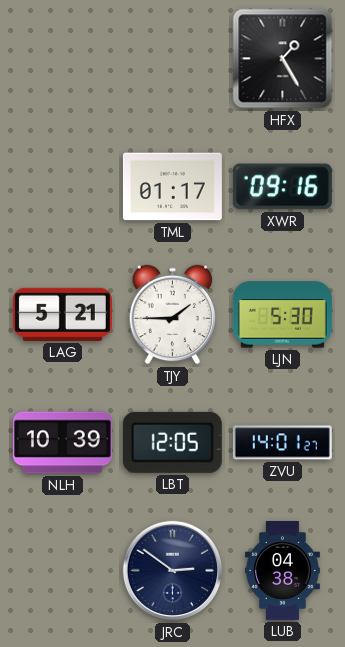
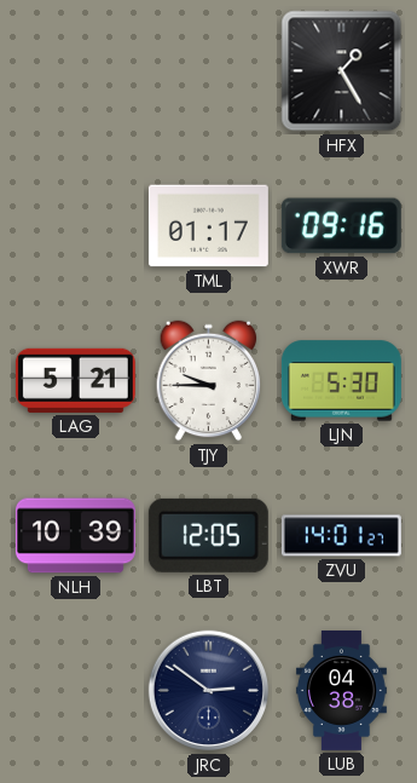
TJY: 1:45 -> 9:45
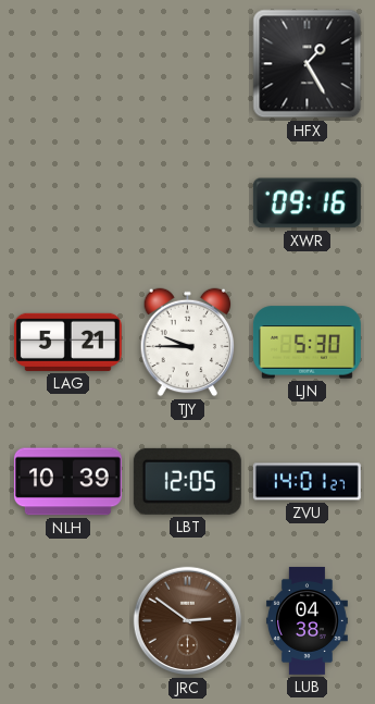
TML: 01:17 -> none
JRC dial: navy -> brown
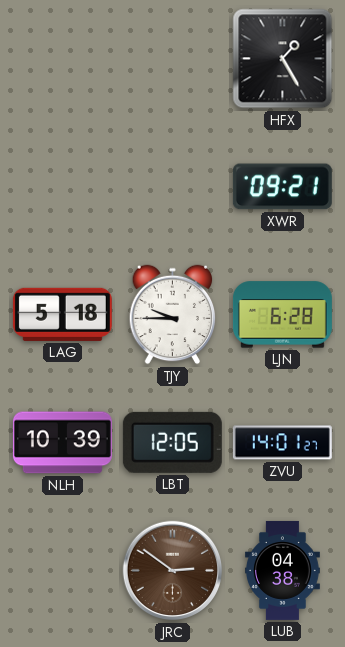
XWR: 09:16 -> 09:21
LAG: 5:21 -> 5:18
LJN: 5:30 -> 6:28
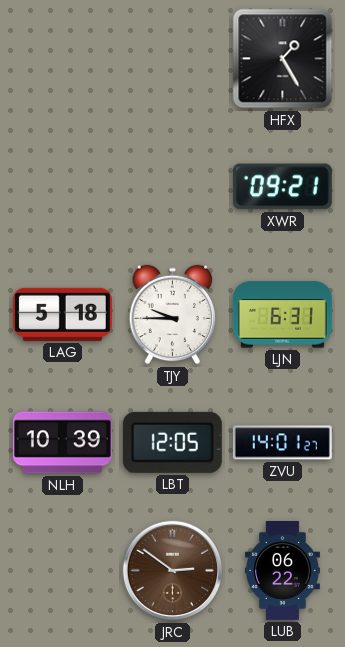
LJN: 6:28 -> 6:31
LUB: 04:38 -> 06:22
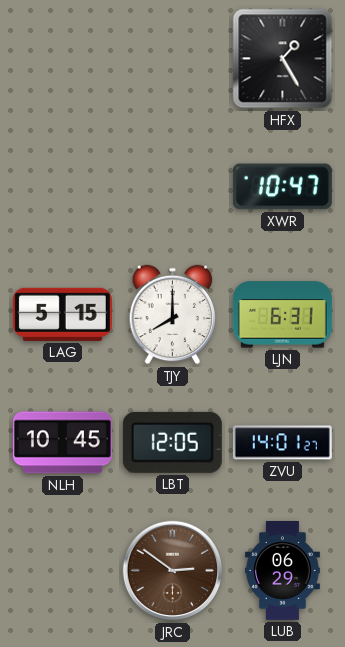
XWR: 09:21 -> 10:47
LAG: 5:18 -> 5:15
TJY: 9:45 -> 8:00
NLH: 10:39 -> 10:45
LUB: 06:22 -> 06:29
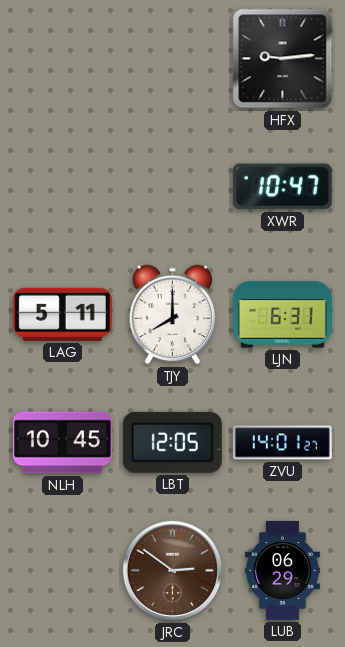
HFX: 1:25 -> 9:14
LAG: 5:15 -> 5:11
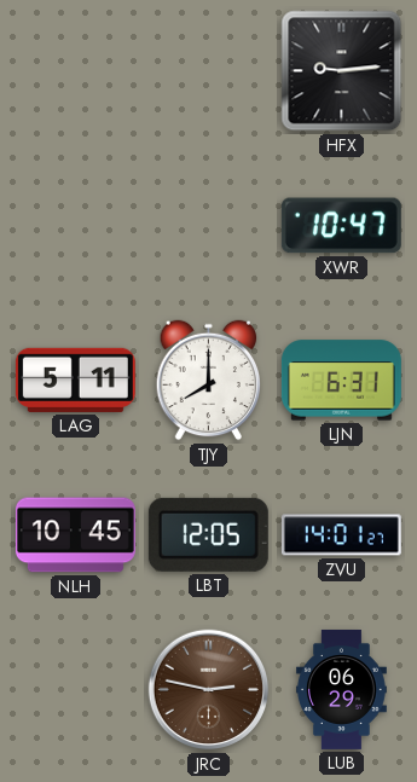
JRC: 2:51 -> 2:47
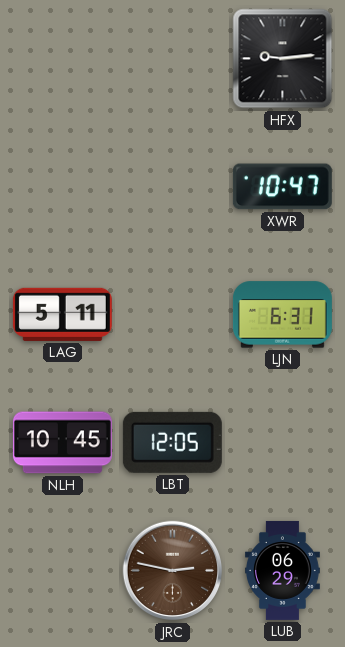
TJY: 8:00 -> none
ZVU: 14:01 -> none
